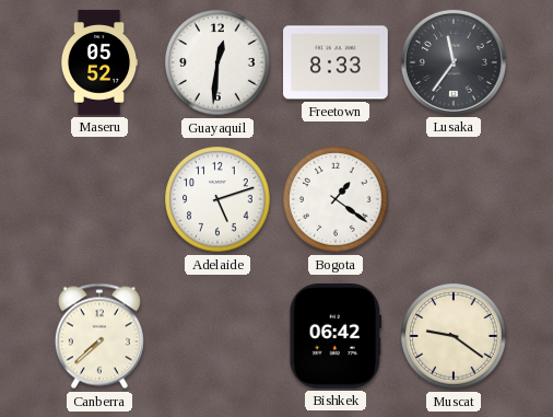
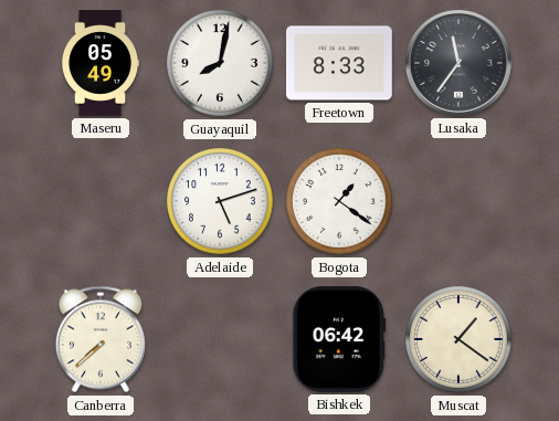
Maseru: 05:52 -> 05:49
Guayaquil: 12:31 -> 8:02
Muscat: 9:21 -> 1:21
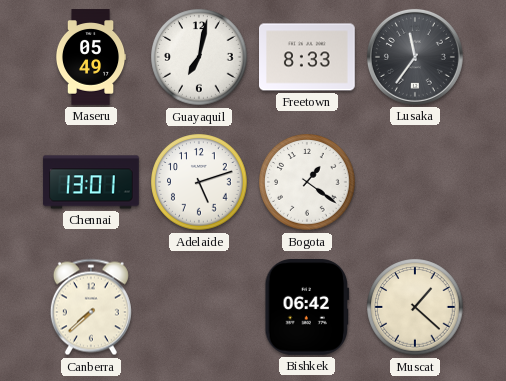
Guayaquil: 8:02 -> 7:02
Chennai: none -> 13:01
Muscat: 1:21 -> 1:22
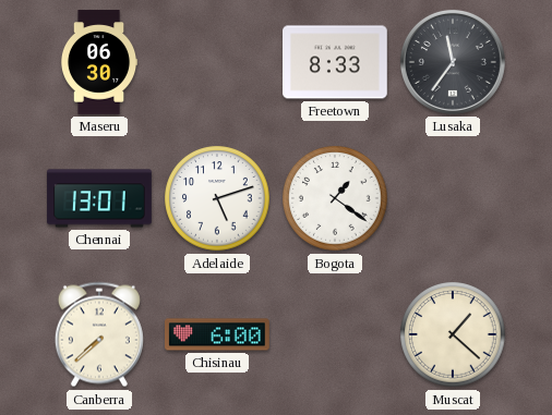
Maseru: 05:49 -> 06:30
Guayaquil: 7:02 -> none
Chisinau: none -> 6:00
Bishkek: 06:42 -> none
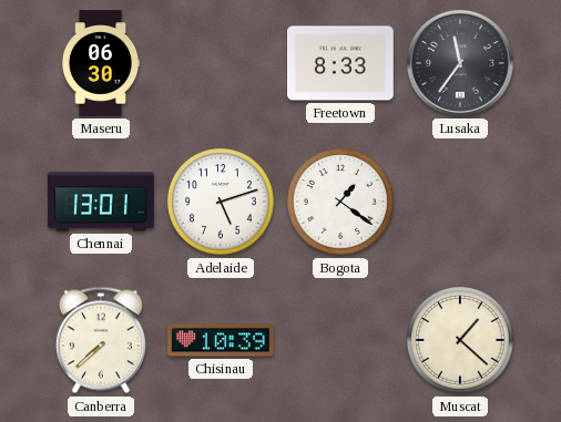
Chisinau: 6:00 -> 10:39
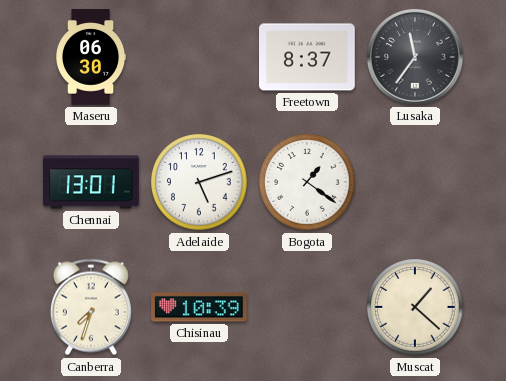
Freetown: 8:33 -> 8:37
Canberra: 7:38 -> 7:33
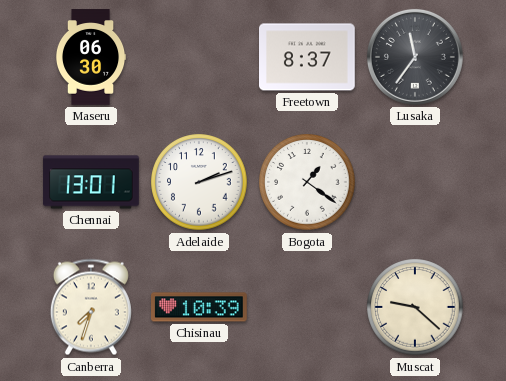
Adelaide: 5:12 -> 2:12
Muscat: 1:22 -> 9:22
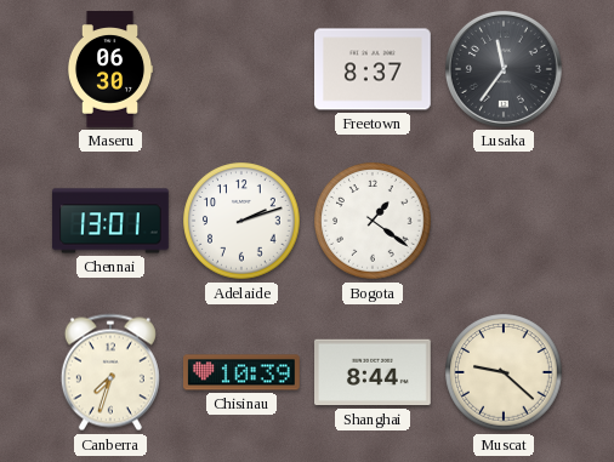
Shanghai: none -> 8:44
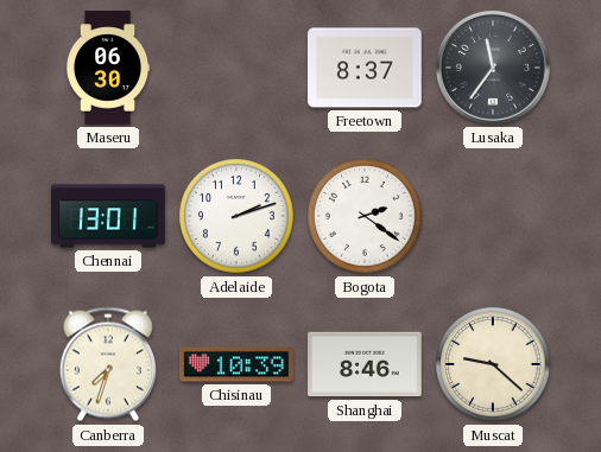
Bogota: 1:21 -> 2:21
Shanghai: 8:44 -> 8:46
